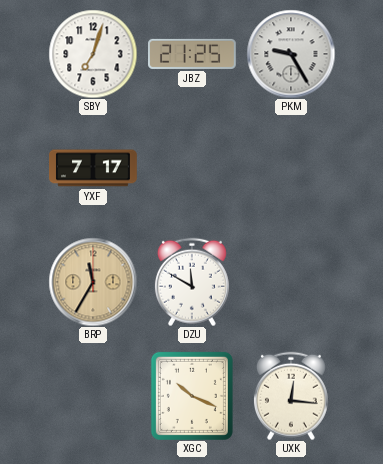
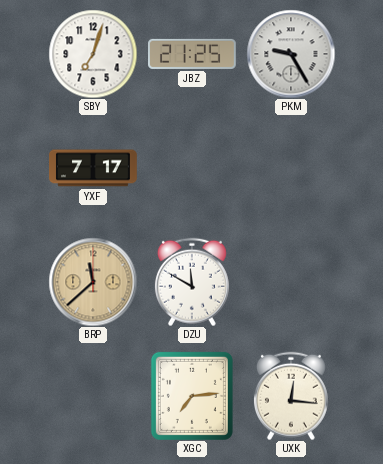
BRP: 11:35 -> 11:38
XGC: 10:19 -> 7:14
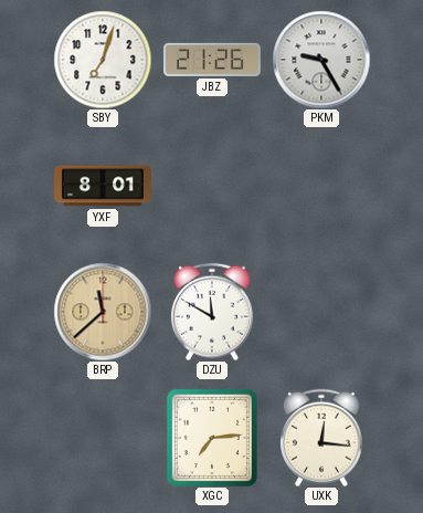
JBZ: 21:25 -> 21:26
YXF: 7:17 -> 8:01
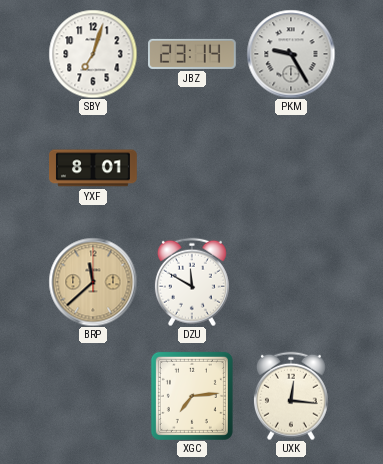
JBZ: 21:26 -> 23:14
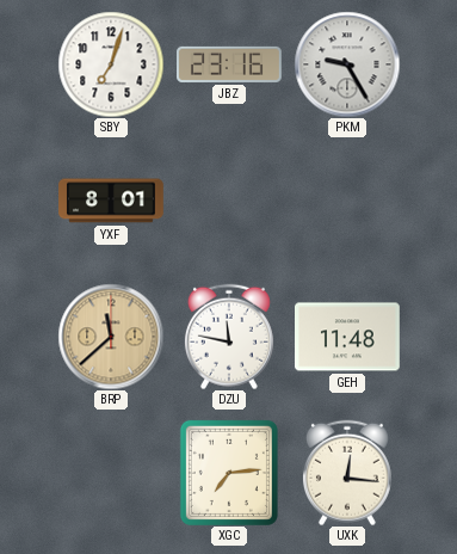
JBZ: 23:14 -> 23:16
DZU: 11:50 -> 11:47
GEH: none -> 11:48
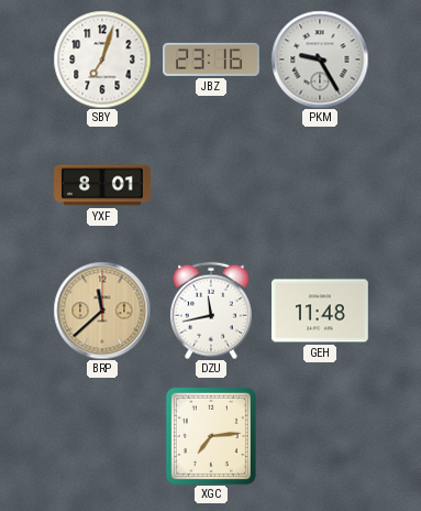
DZU: 11:47 -> 11:43
UXK: 12:16 -> none
